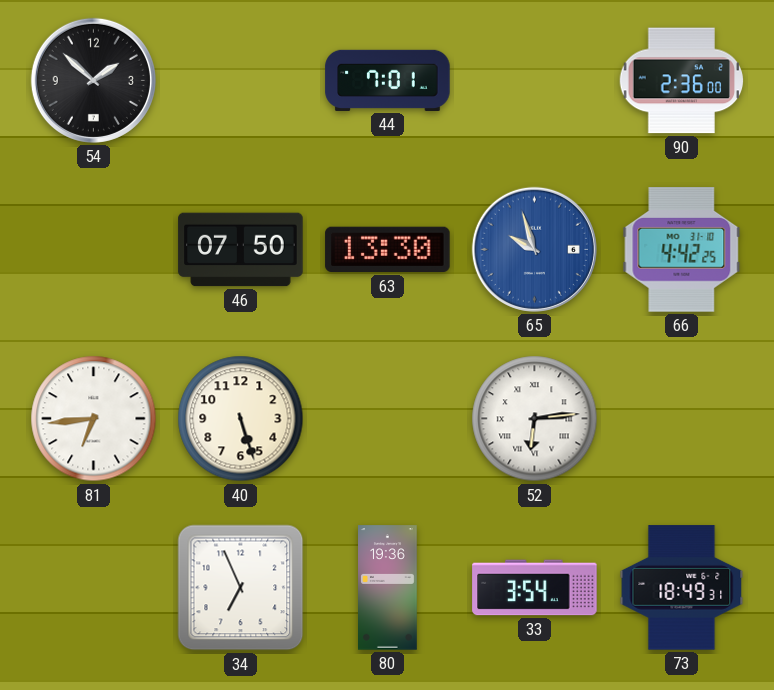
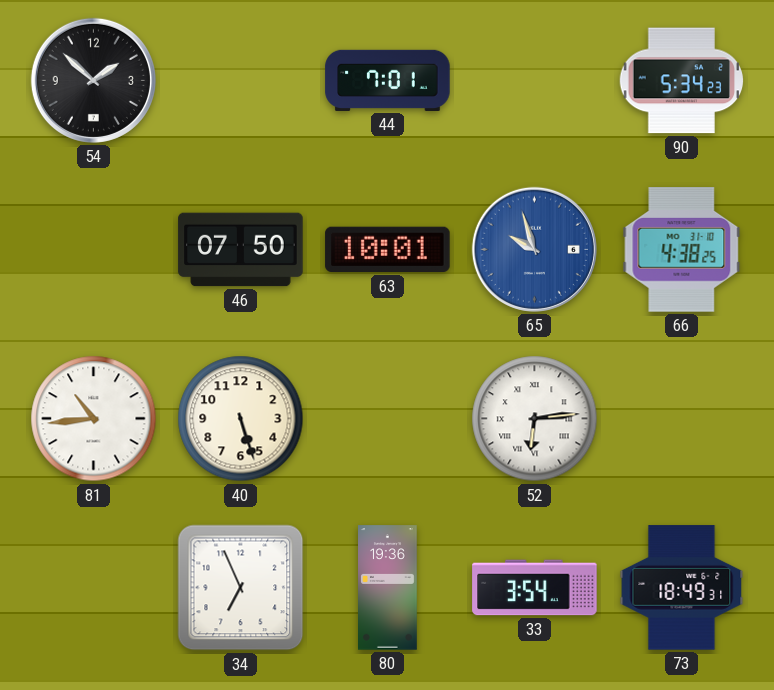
90: 2:36 -> 5:34
63: 13:30 -> 10:01
66: 4:42 -> 4:38
81: 6:44 -> 10:44
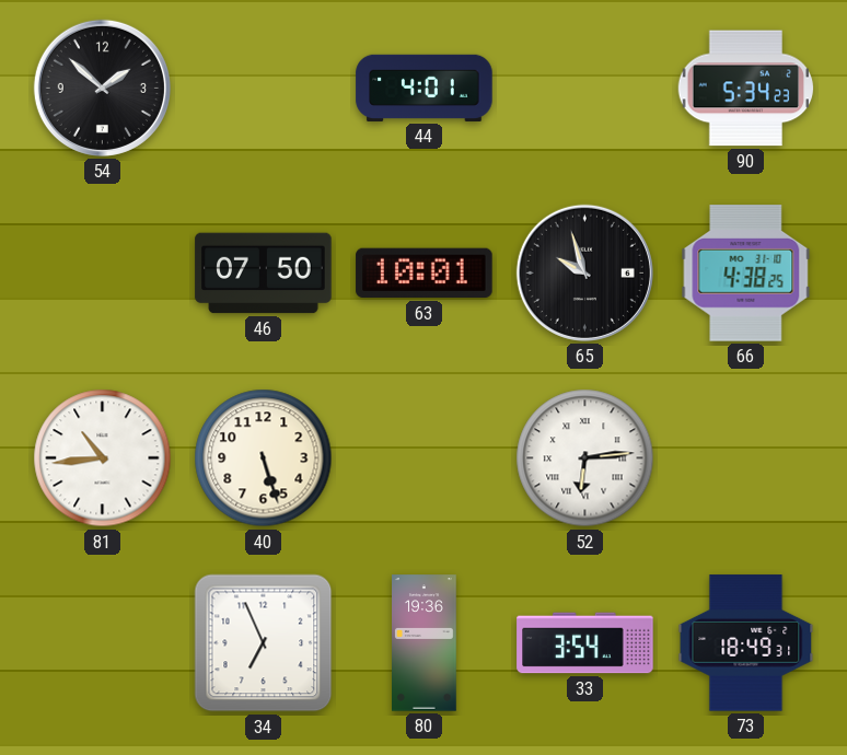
44: 7:01 -> 4:01
65 dial: blue -> black
